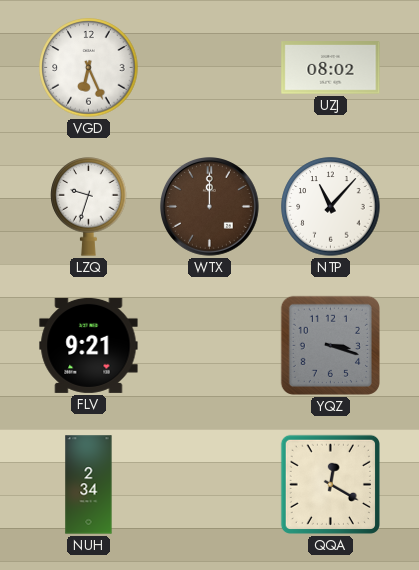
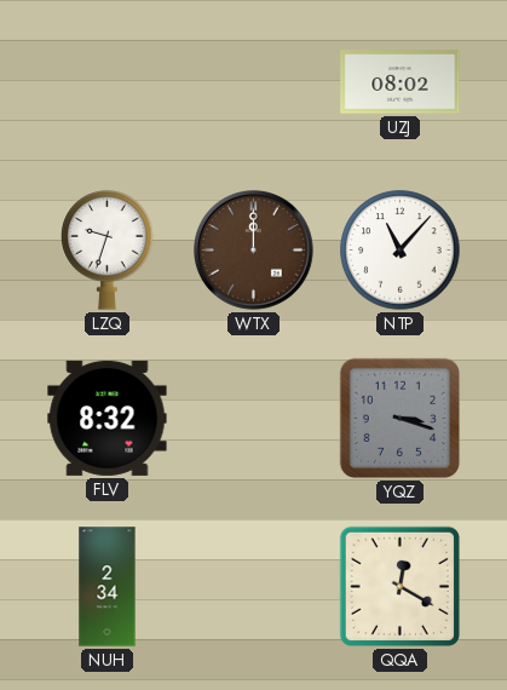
VGD: 6:26 -> none
FLV: 9:21 -> 8:32
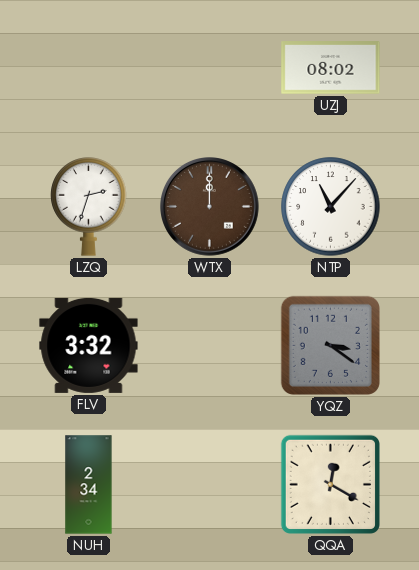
LZQ: 9:33 -> 2:33
FLV: 8:32 -> 3:32
YQZ: 3:18 -> 3:21
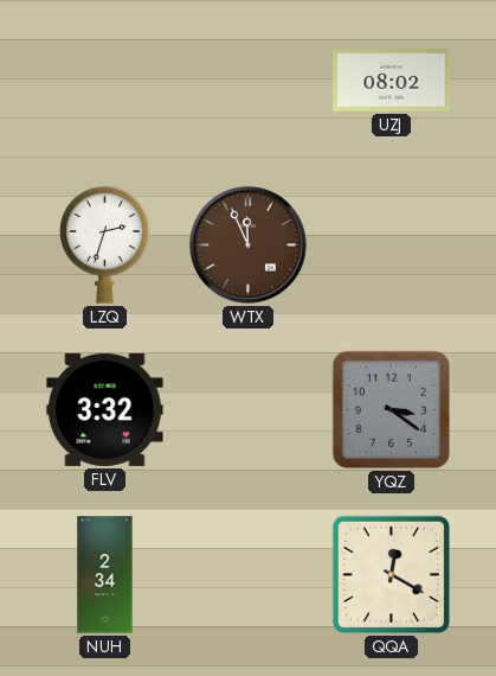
WTX: 12:00 -> 11:56
NTP: 11:07 -> none
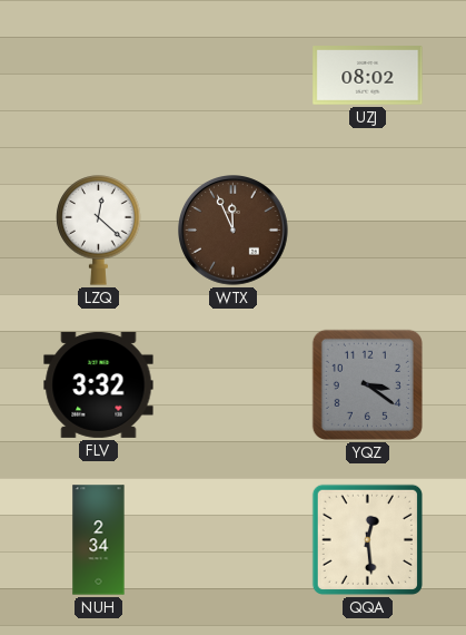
LZQ: 2:33 -> 12:22
QQA: 12:20 -> 12:29
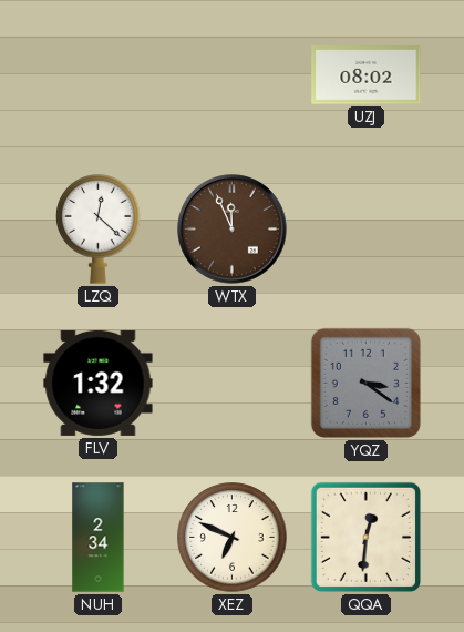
FLV: 3:32 -> 1:32
XEZ: none -> 6:49
QQA: 12:29 -> 12:31
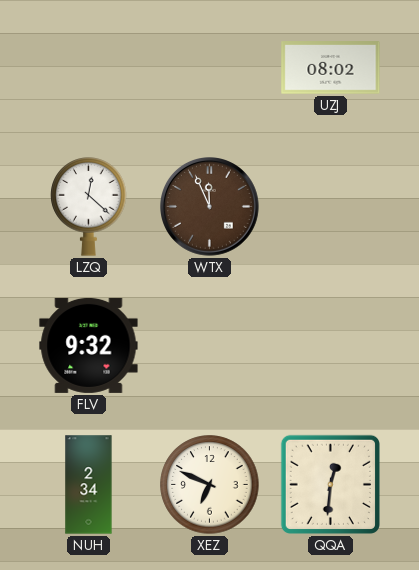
FLV: 1:32 -> 9:32
YQZ: 3:21 -> none
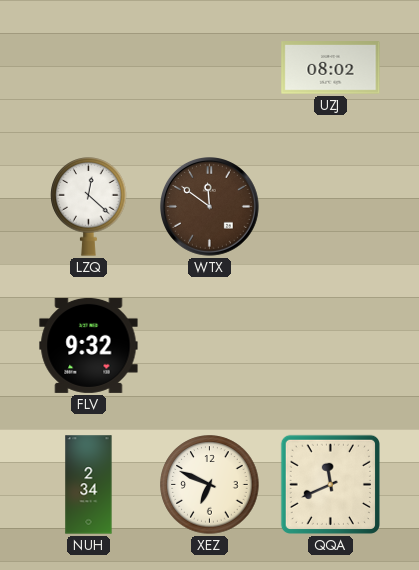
WTX: 11:56 -> 11:51
QQA: 12:31 -> 11:41
